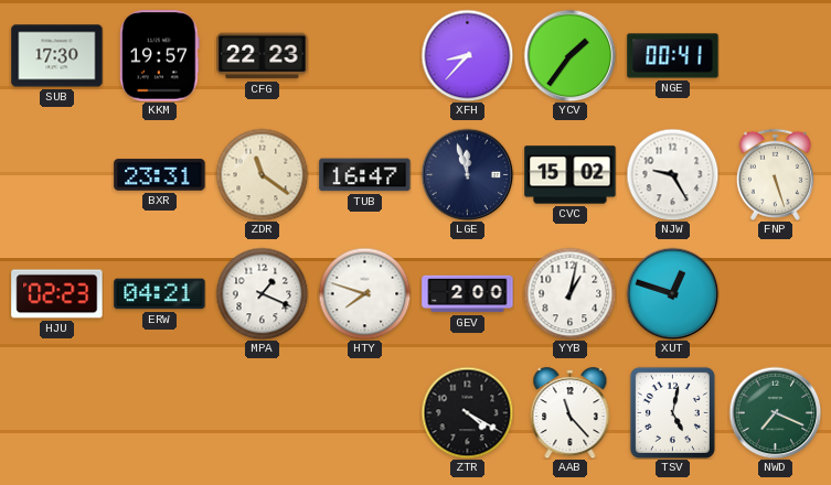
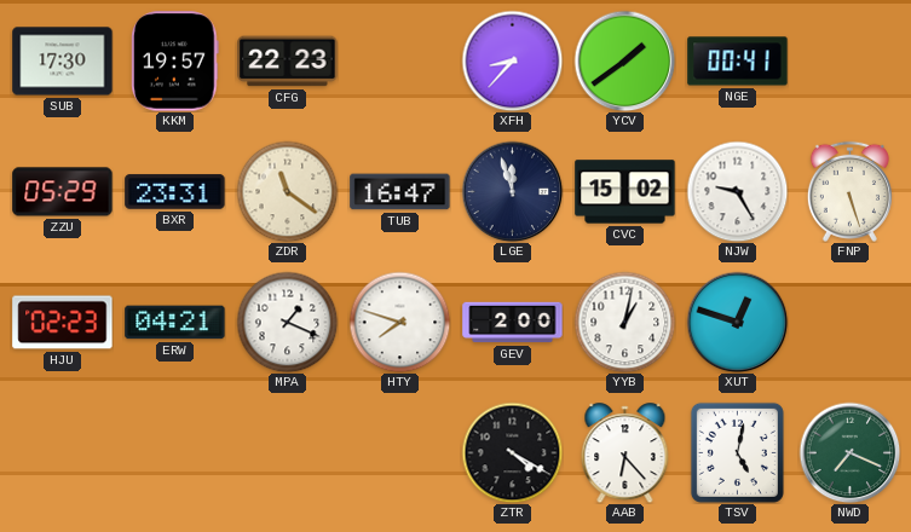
YCV: 1:36 -> 1:39
ZZU: none -> 05:29
AAB: 11:23 -> 6:23
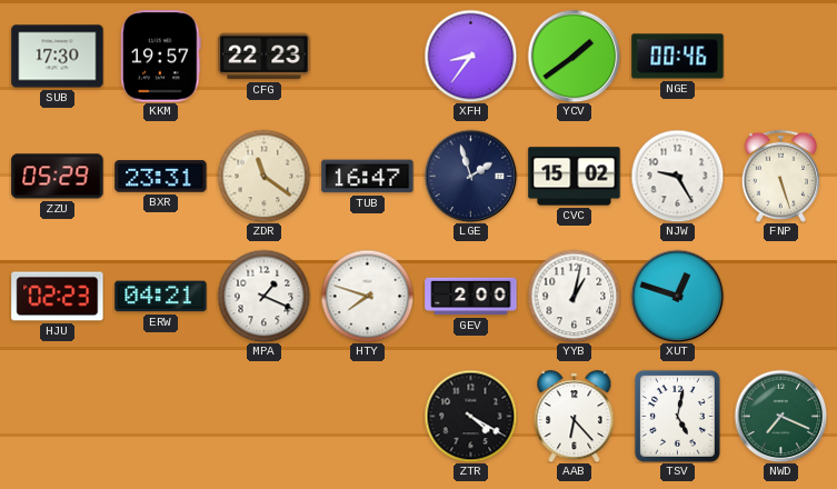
XFH: 8:37 -> 8:36
NGE: 00:41 -> 00:46
LGE: 11:57 -> 1:57
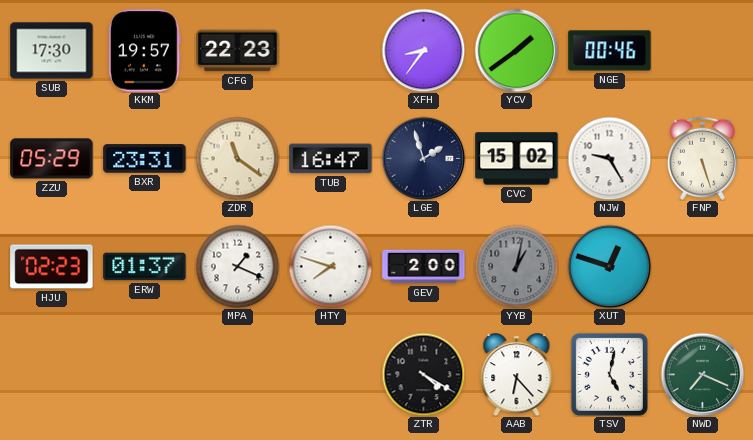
ERW: 04:21 -> 01:37
YYB dial: white -> grey
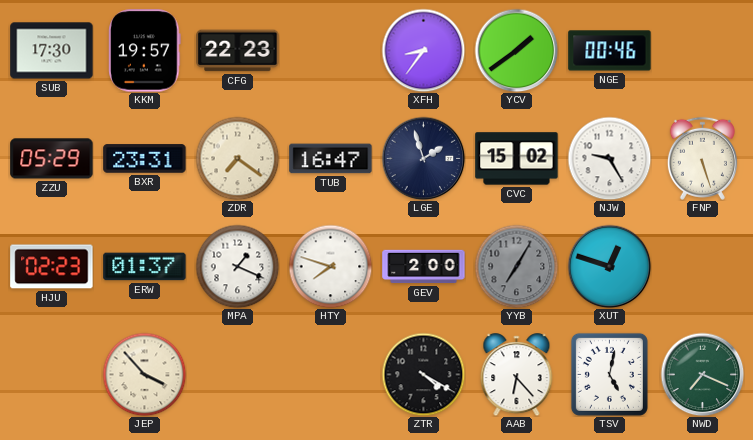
ZDR: 11:21 -> 7:21
YYB: 1:02 -> 7:05
JEP: none -> 3:53
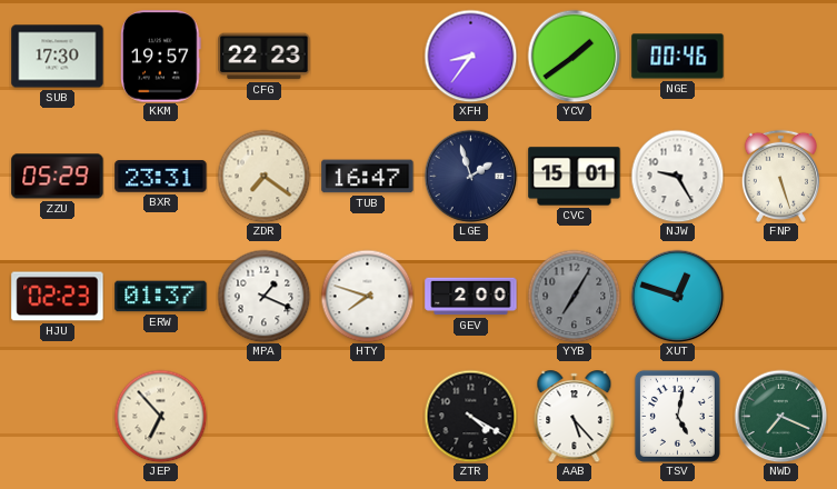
CVC: 15:02 -> 15:01
JEP: 3:53 -> 6:53
AAB: 6:23 -> 5:23
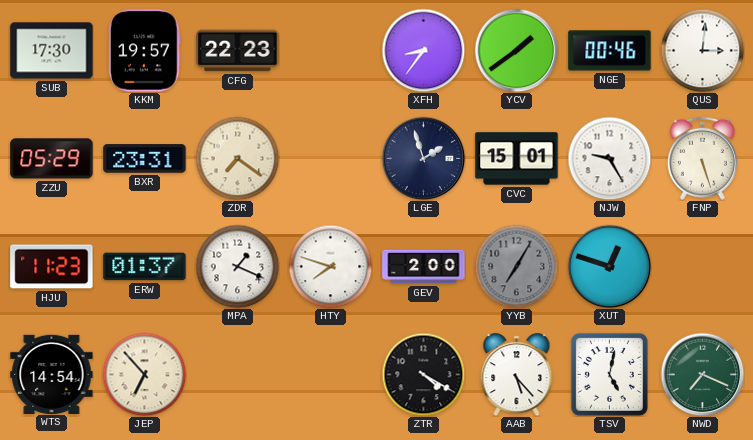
QUS: none -> 3:01
TUB: 16:47 -> none
HJU: 02:23 -> 11:23
WTS: none -> 14:54
